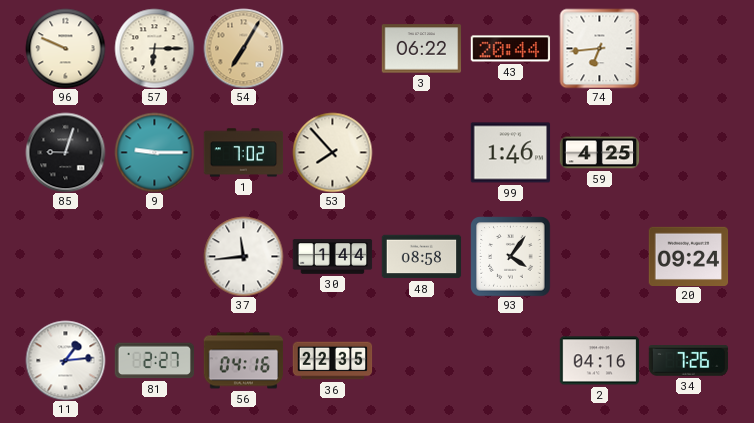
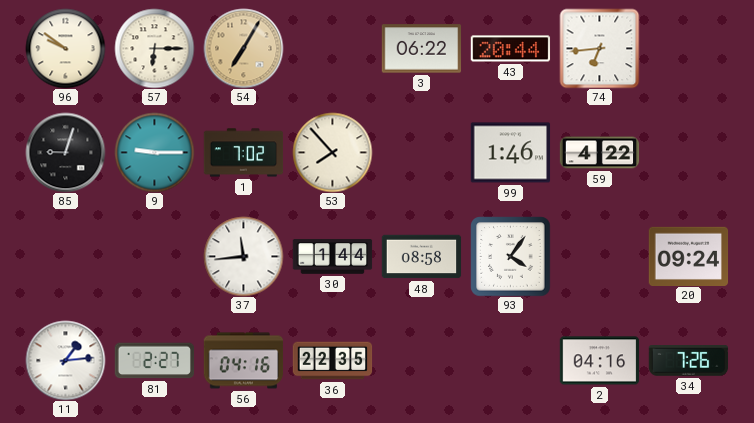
96: 9:49 -> 9:51
59: 4:25 -> 4:22
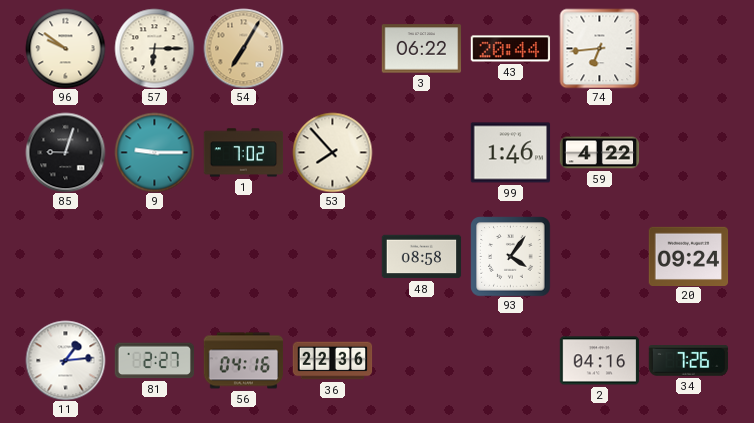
37: 11:44 -> none
30: 1:44 -> none
36: 22:35 -> 22:36
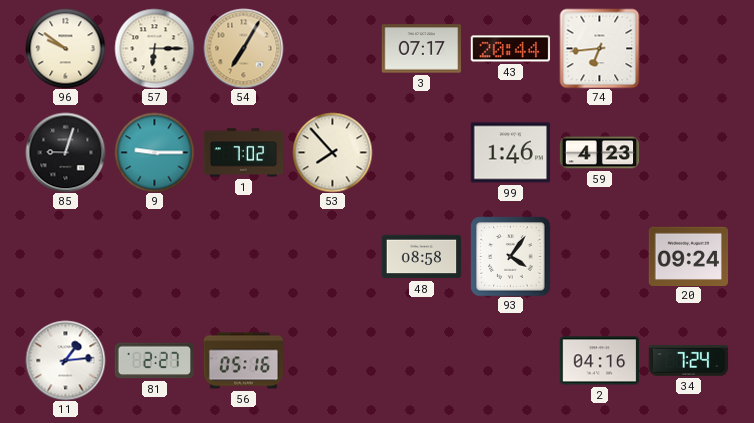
3: 06:22 -> 07:17
59: 4:22 -> 4:23
56: 04:16 -> 05:16
36: 22:36 -> none
34: 7:26 -> 7:24
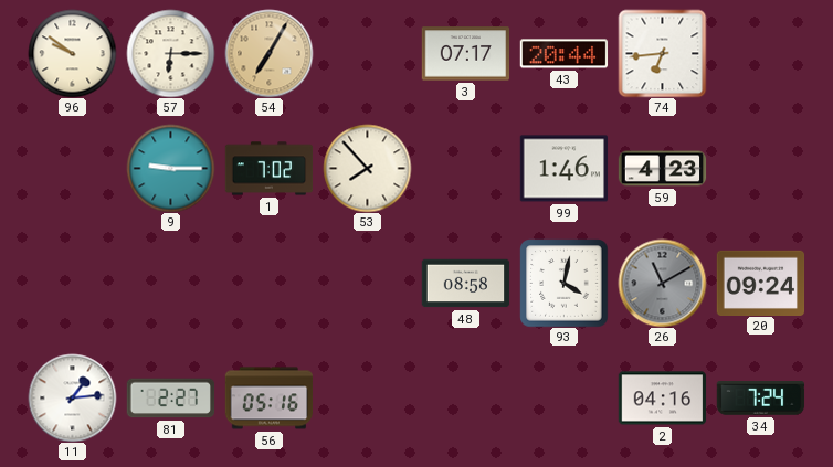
85: 9:03 -> none
93: 4:06 -> 4:02
26: none -> 11:10
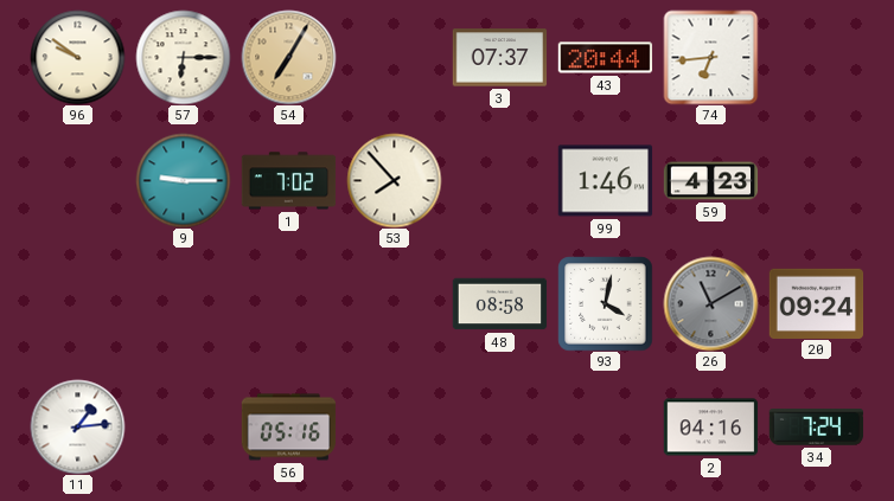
3: 07:17 -> 07:37
81: 2:27 -> none
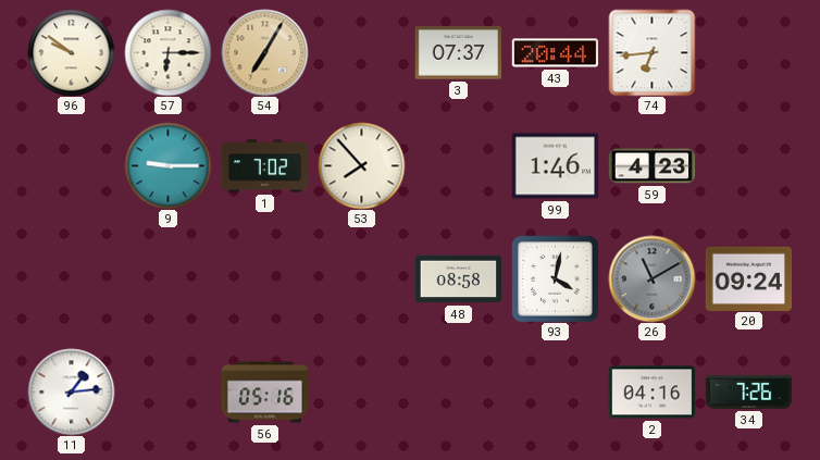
34: 7:24 -> 7:26
